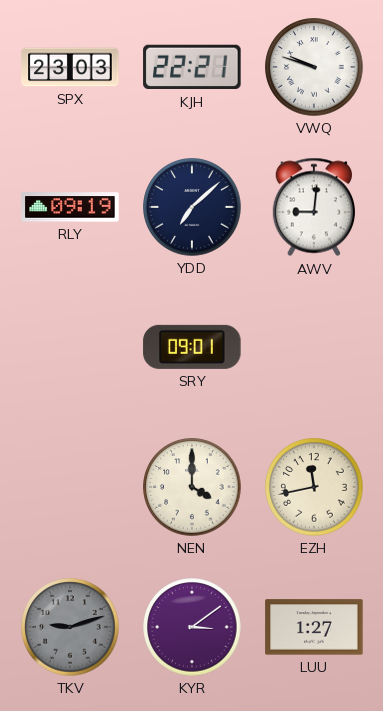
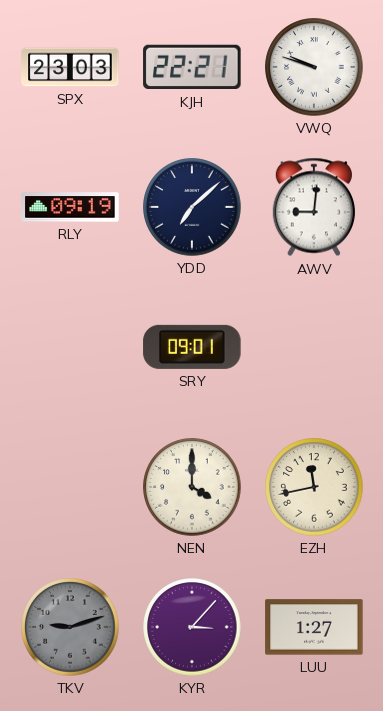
KYR: 3:09 -> 3:07
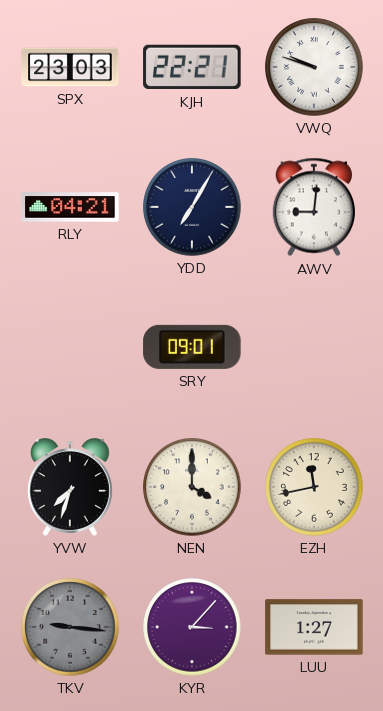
RLY: 09:19 -> 04:21
YDD: 7:08 -> 7:05
YVW: none -> 7:33
TKV: 9:12 -> 9:16
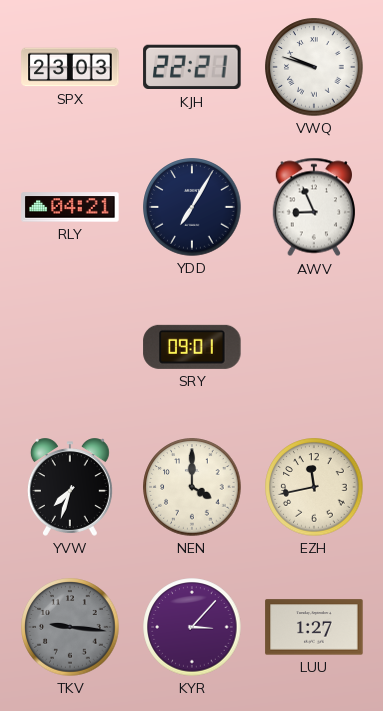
AWV: 9:01 -> 8:56
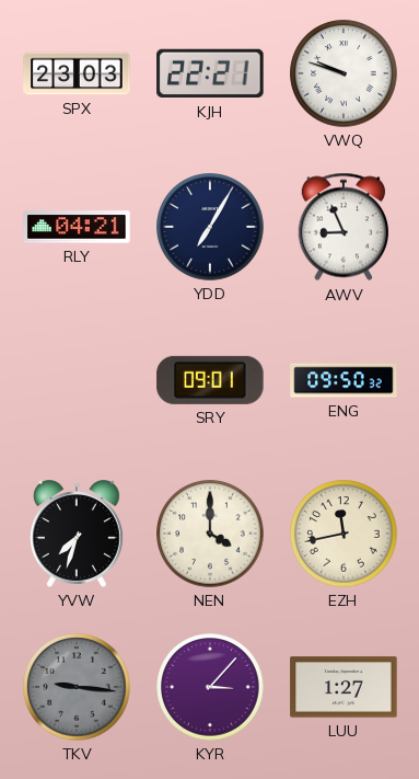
ENG: none -> 09:50
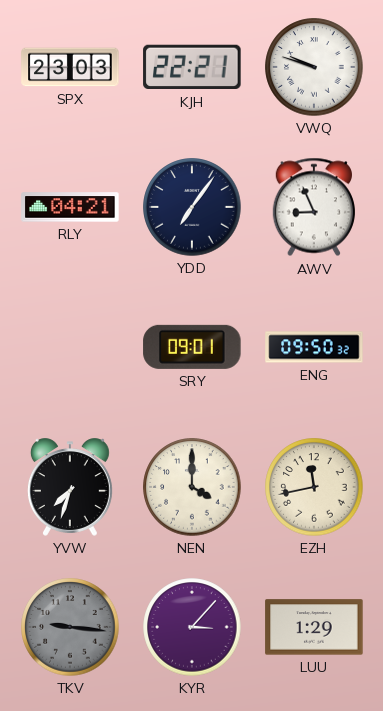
YDD: 7:05 -> 7:06
LUU: 1:27 -> 1:29
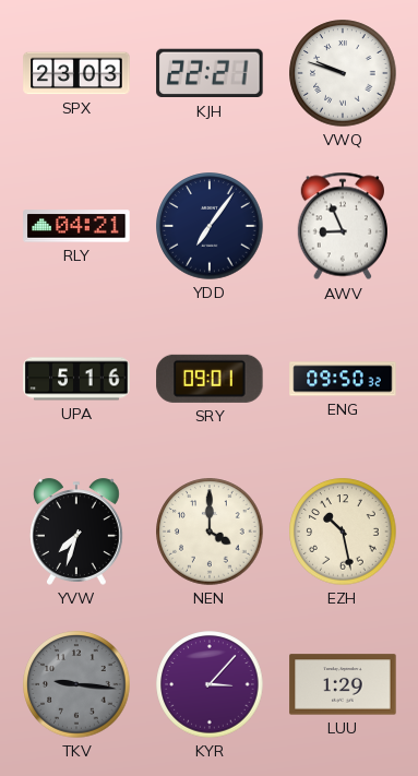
UPA: none -> 5:16
EZH: 11:43 -> 10:28
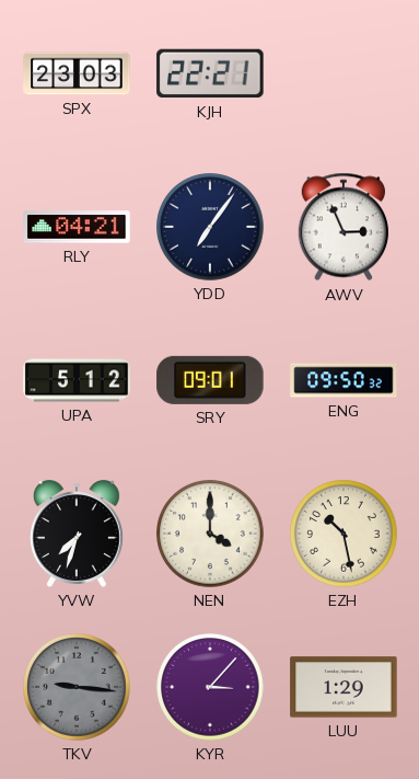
VWQ: 9:48 -> none
AWV: 8:56 -> 2:56
UPA: 5:16 -> 5:12
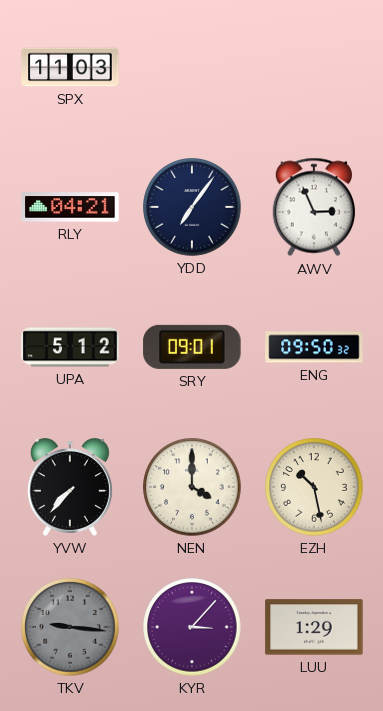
SPX: 23:03 -> 11:03
KJH: 22:21 -> none
YVW: 7:33 -> 7:37
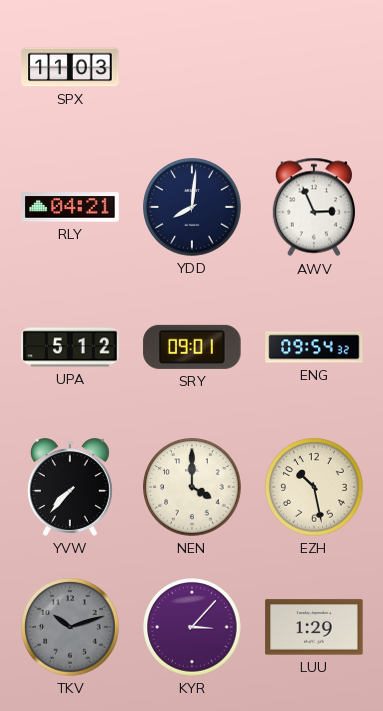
YDD: 7:06 -> 8:01
ENG: 09:50 -> 09:54
TKV: 9:16 -> 10:12
